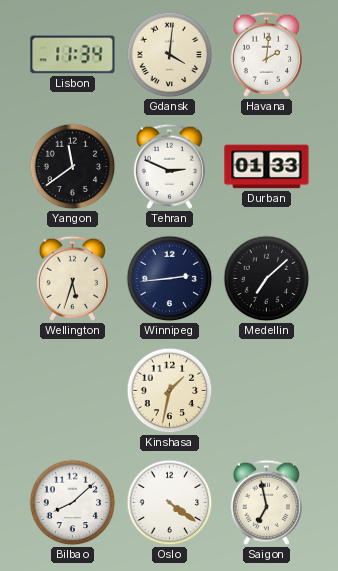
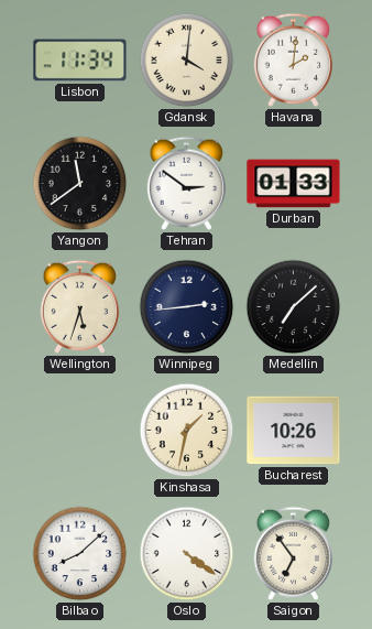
Tehran: 2:49 -> 2:51
Bucharest: none -> 10:26
Saigon: 6:58 -> 6:54
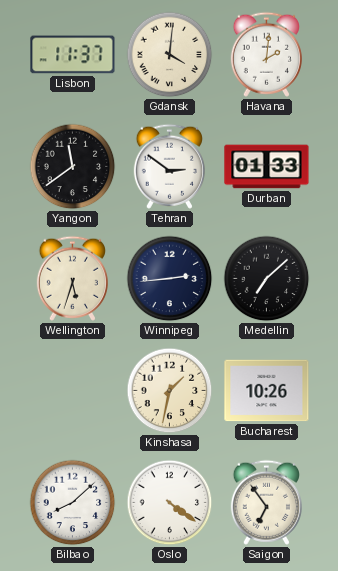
Lisbon: 11:34 -> 11:37
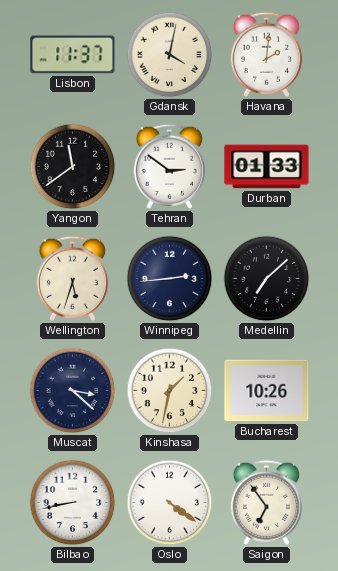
Gdansk: 4:01 -> 4:02
Muscat: none -> 3:22
Bilbao: 8:08 -> 8:43
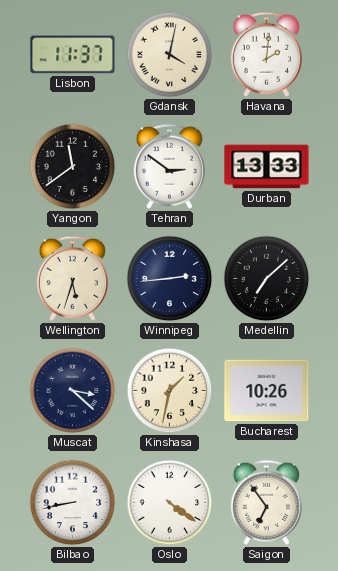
Durban: 01:33 -> 13:33
